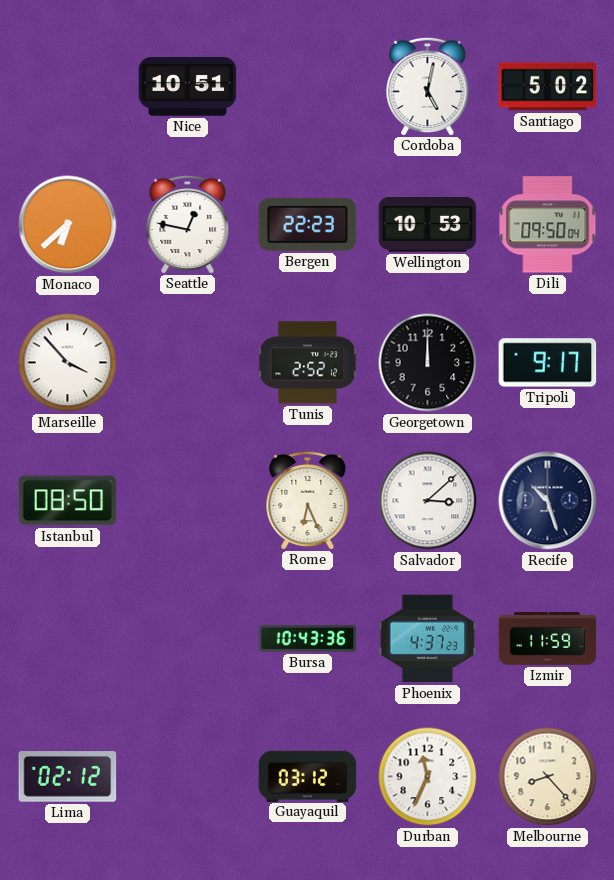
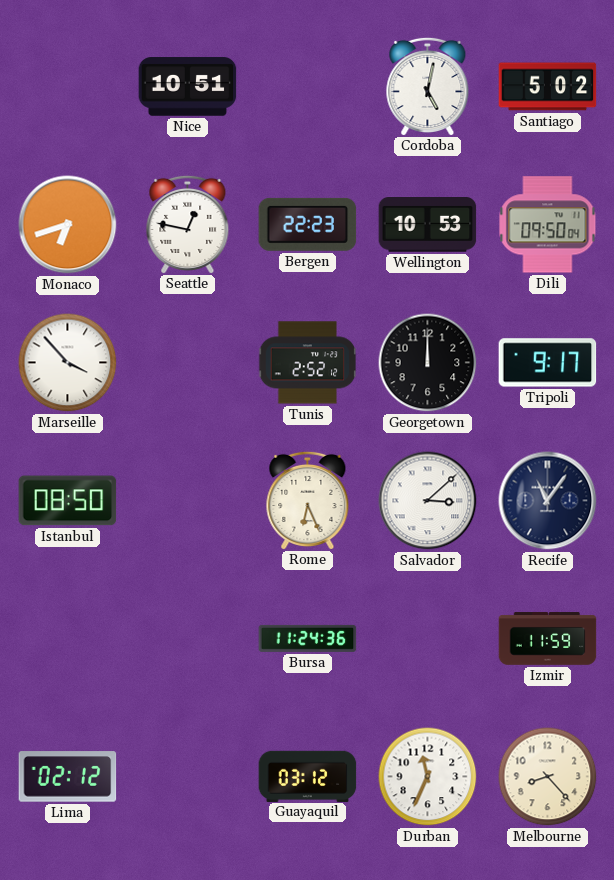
Monaco: 6:38 -> 6:42
Recife: 10:27 -> 11:06
Bursa: 10:43 -> 11:24
Phoenix: 4:37 -> none
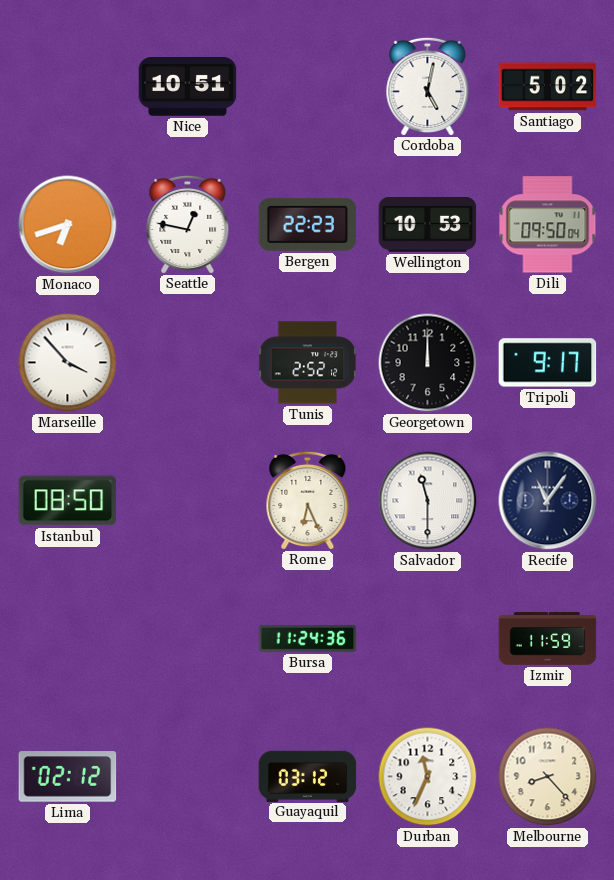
Salvador: 3:08 -> 11:30
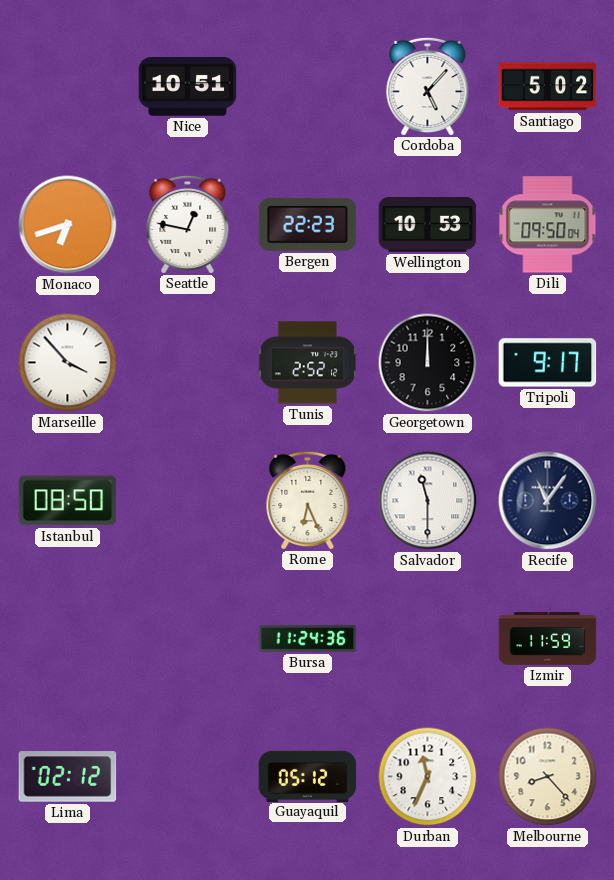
Cordoba: 5:02 -> 5:07
Guayaquil: 03:12 -> 05:12
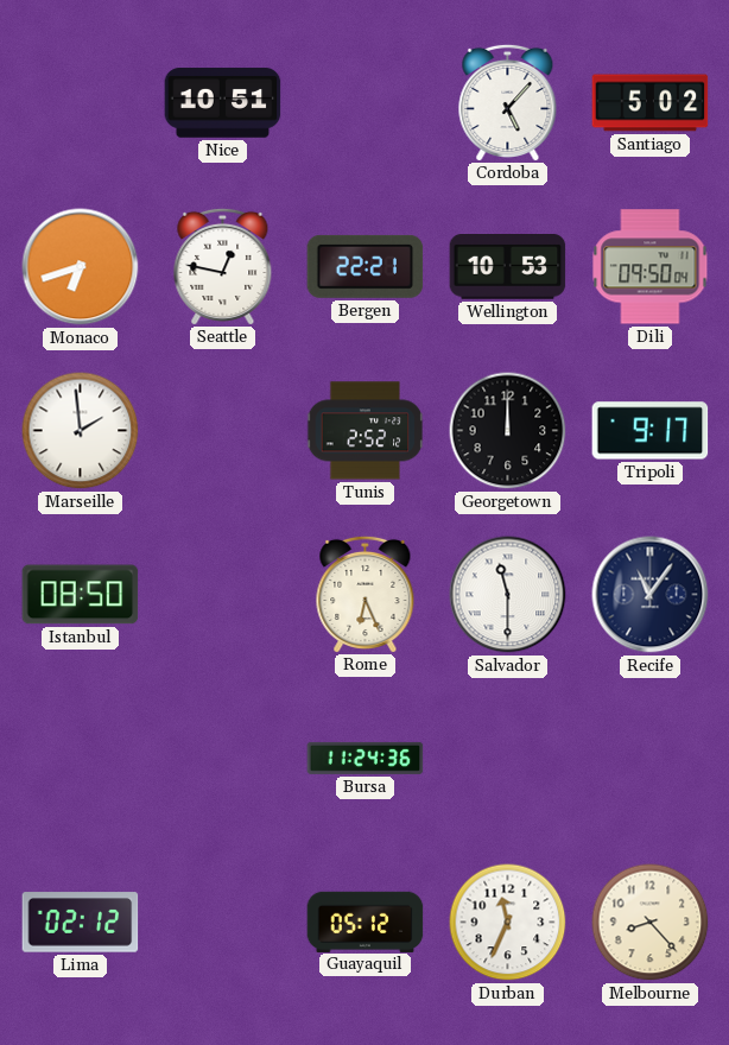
Bergen: 22:23 -> 22:21
Marseille: 3:53 -> 1:59
Izmir: 11:59 -> none
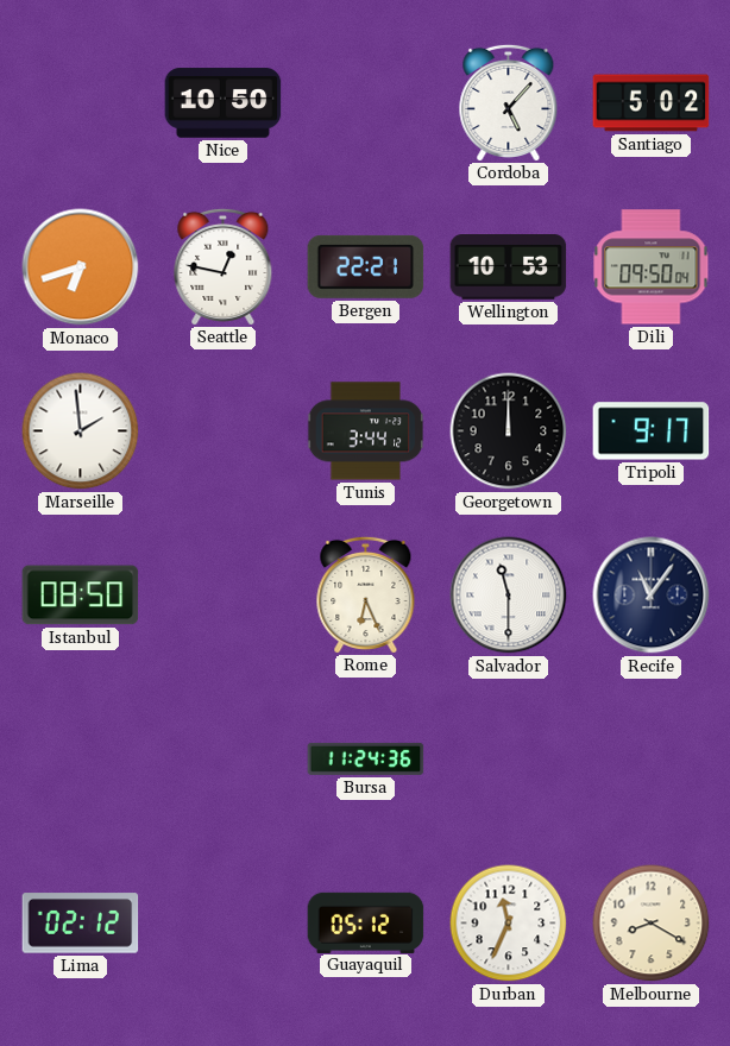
Nice: 10:51 -> 10:50
Tunis: 2:52 -> 3:44
Melbourne: 8:23 -> 8:20
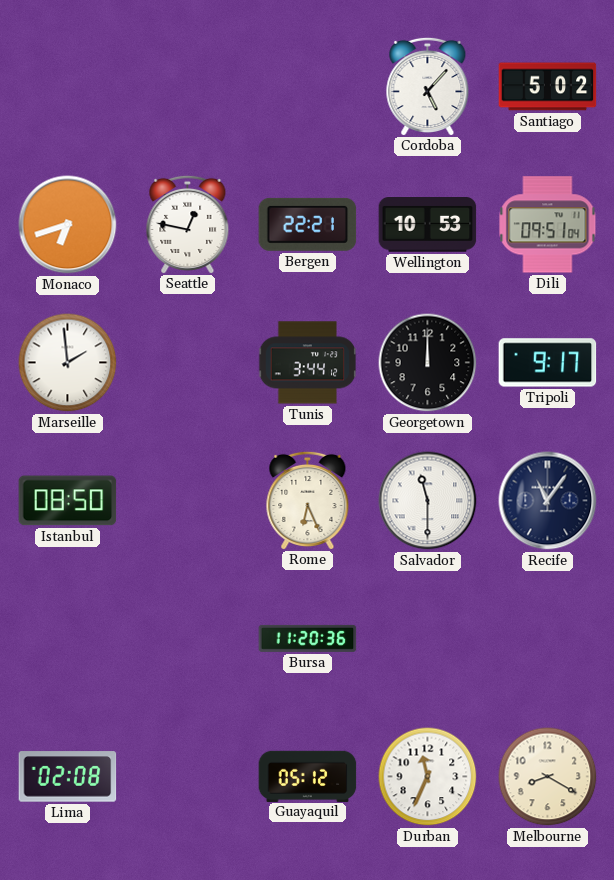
Nice: 10:50 -> none
Dili: 09:50 -> 09:51
Bursa: 11:24 -> 11:20
Lima: 02:12 -> 02:08
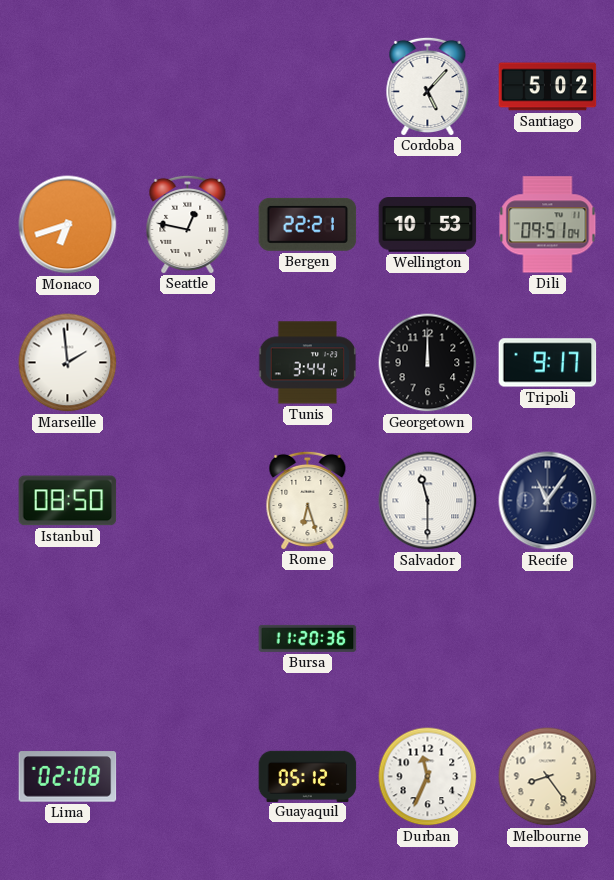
Rome: 6:26 -> 6:27
Melbourne: 8:20 -> 8:24
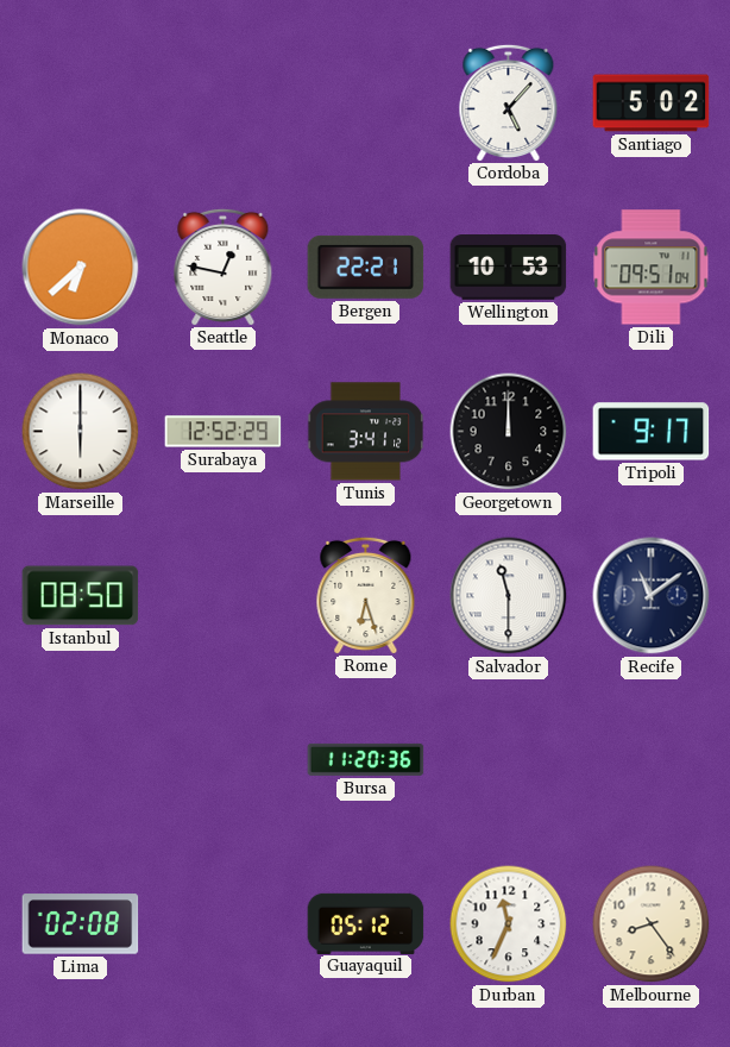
Monaco: 6:42 -> 6:38
Marseille: 1:59 -> 6:00
Surabaya: none -> 12:52
Tunis: 3:44 -> 3:41
Recife: 11:06 -> 11:09
